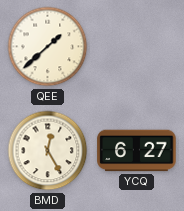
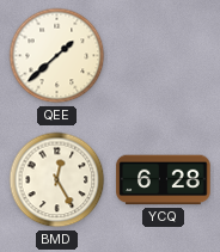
YCQ: 6:27 -> 6:28
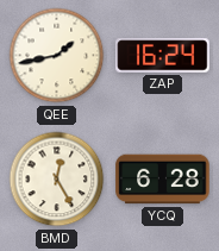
QEE: 1:38 -> 1:43
ZAP: none -> 16:24
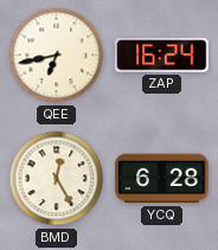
QEE: 1:43 -> 6:43
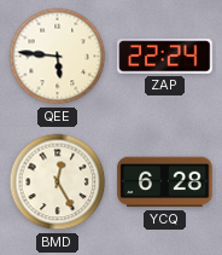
QEE: 6:43 -> 5:46
ZAP: 16:24 -> 22:24
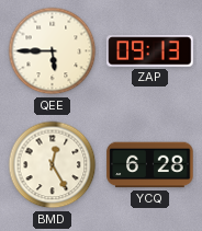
QEE: 5:46 -> 5:45
ZAP: 22:24 -> 09:13
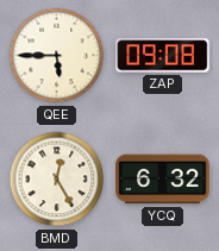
ZAP: 09:13 -> 09:08
YCQ: 6:28 -> 6:32
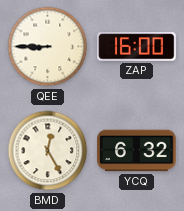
QEE: 5:45 -> 8:45
ZAP: 09:08 -> 16:00
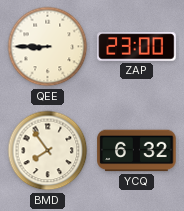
ZAP: 16:00 -> 23:00
BMD: 12:25 -> 7:54
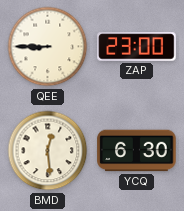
BMD: 7:54 -> 12:29
YCQ: 6:32 -> 6:30
